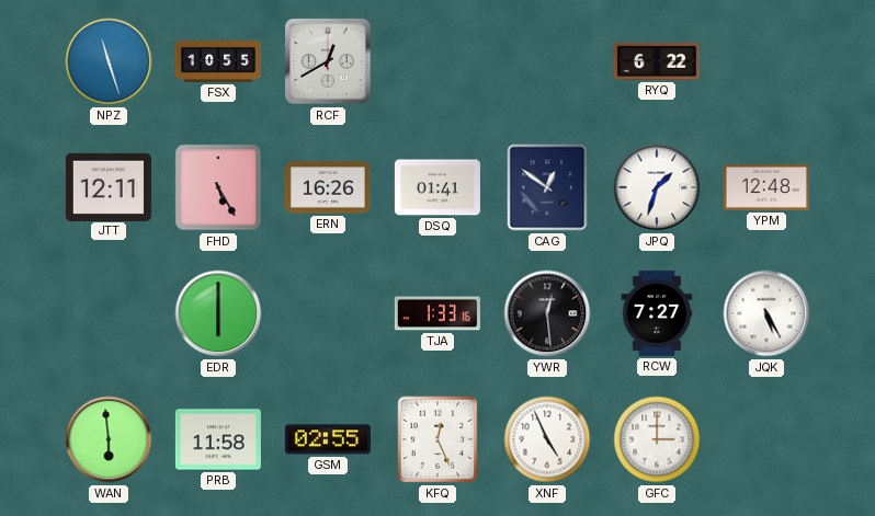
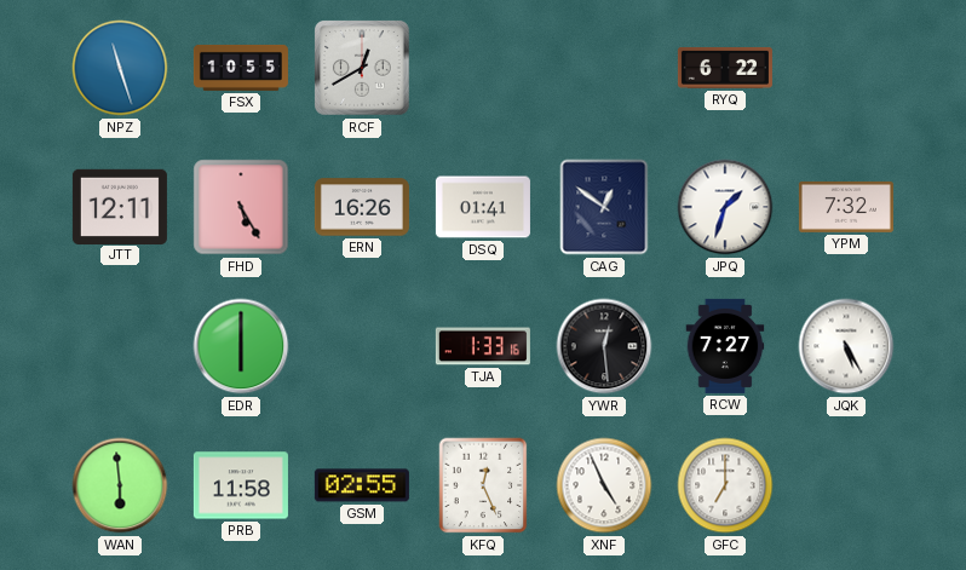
YPM: 12:48 -> 7:32
GFC: 3:00 -> 7:00
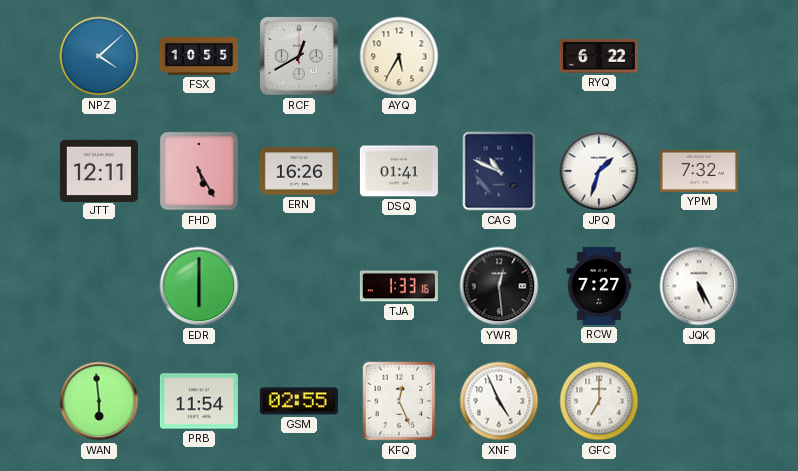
NPZ: 11:27 -> 4:08
AYQ: none -> 5:35
CAG: 12:51 -> 10:49
PRB: 11:58 -> 11:54
